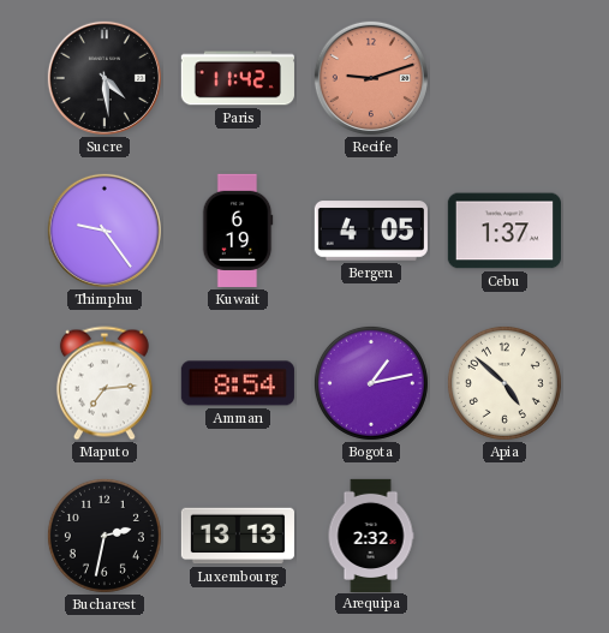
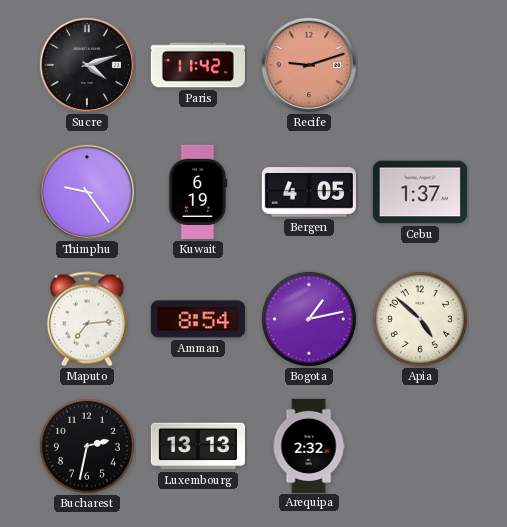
Sucre: 4:29 -> 4:12
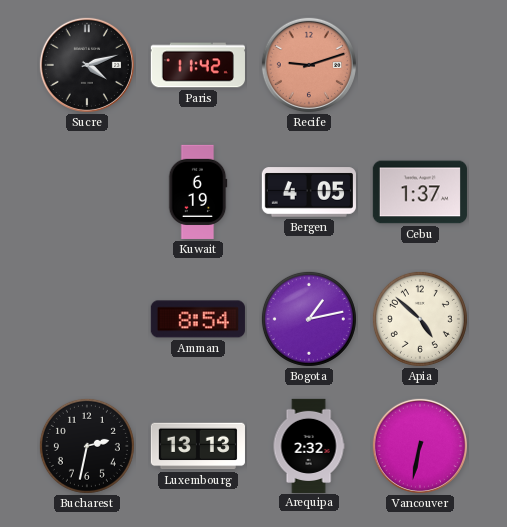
Thimphu: 9:24 -> none
Maputo: 7:14 -> none
Vancouver: none -> 6:32
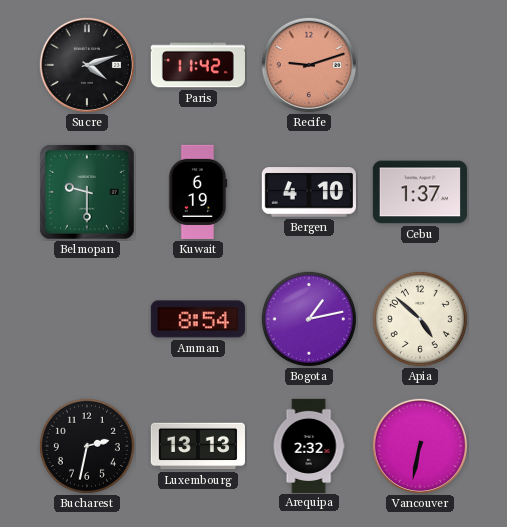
Belmopan: none -> 9:30
Bergen: 4:05 -> 4:10
